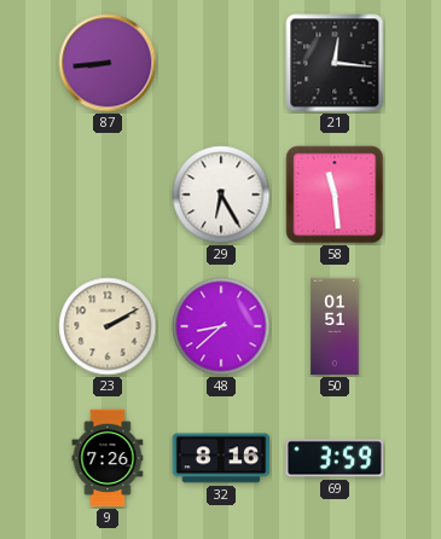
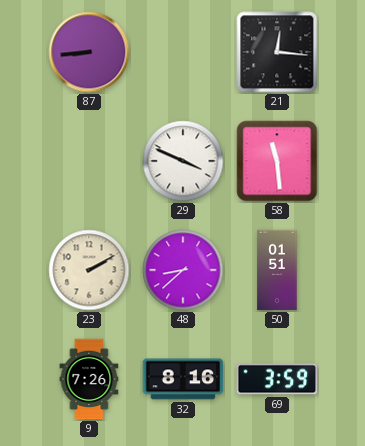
29: 6:25 -> 3:49
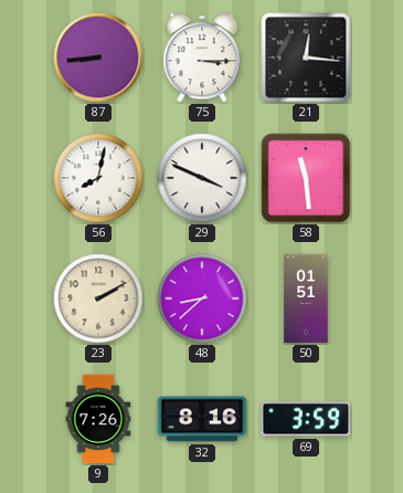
75: none -> 3:15
56: none -> 8:02
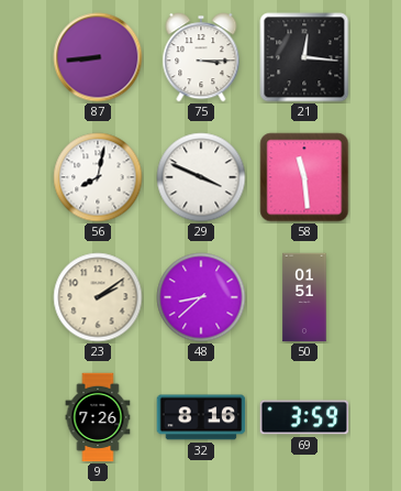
23: 2:10 -> 2:09
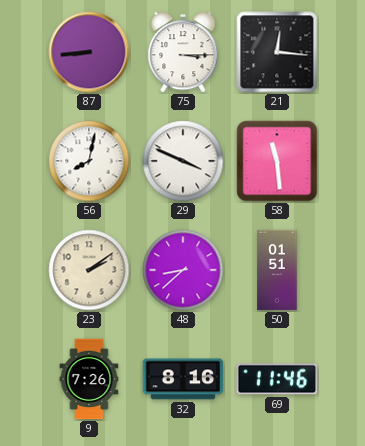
69: 3:59 -> 11:46
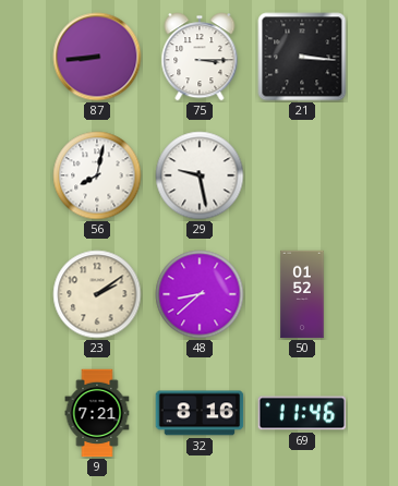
21: 12:16 -> 3:16
29: 3:49 -> 9:28
58: 11:29 -> none
50: 01:51 -> 01:52
9: 7:26 -> 7:21
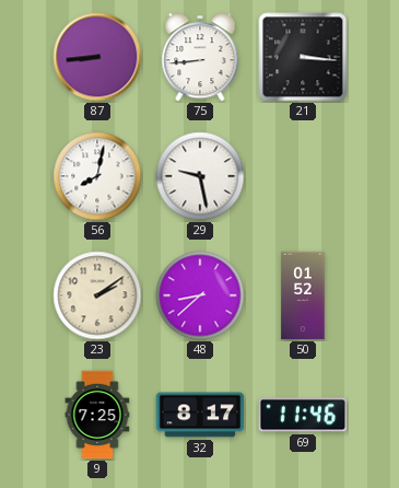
75: 3:15 -> 8:44
9: 7:21 -> 7:25
32: 8:16 -> 8:17
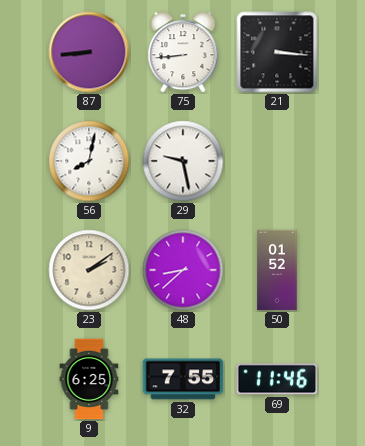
9: 7:25 -> 6:25
32: 8:17 -> 7:55
